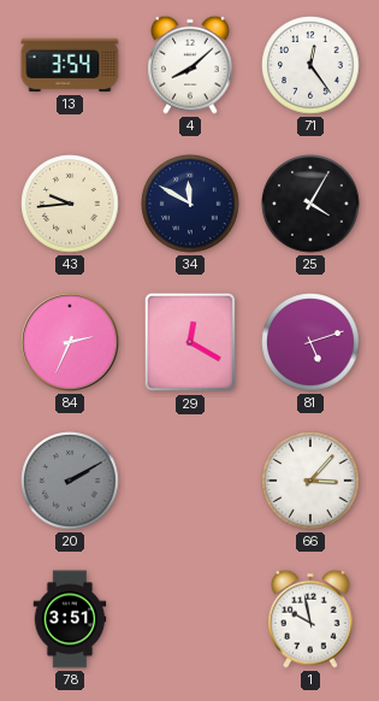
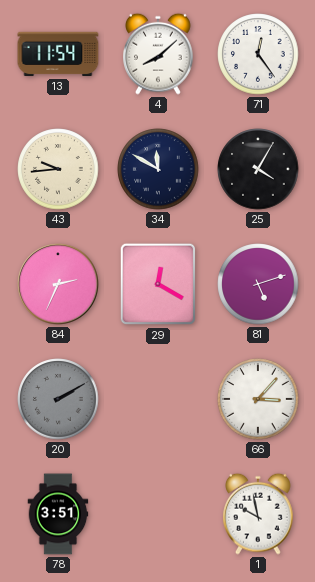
13: 3:54 -> 11:54
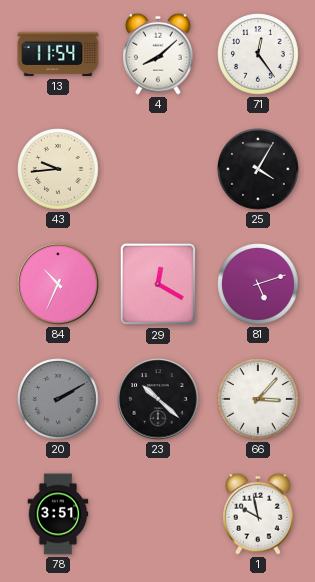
34: 11:50 -> none
84: 2:34 -> 10:34
23: none -> 10:22
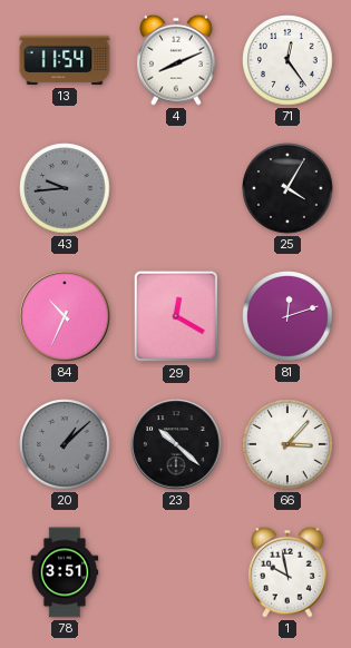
4: 8:08 -> 8:11
43 dial: cream -> grey
81: 5:12 -> 12:12
20: 2:10 -> 1:08
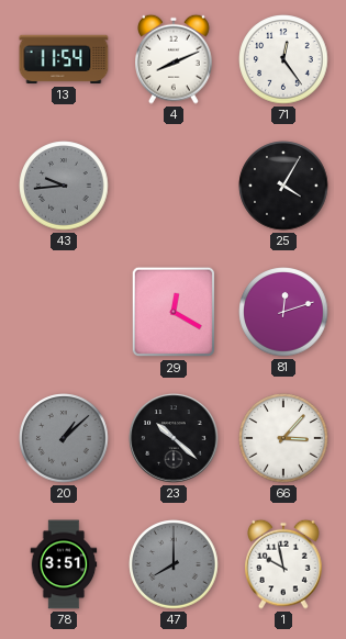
84: 10:34 -> none
47: none -> 8:00
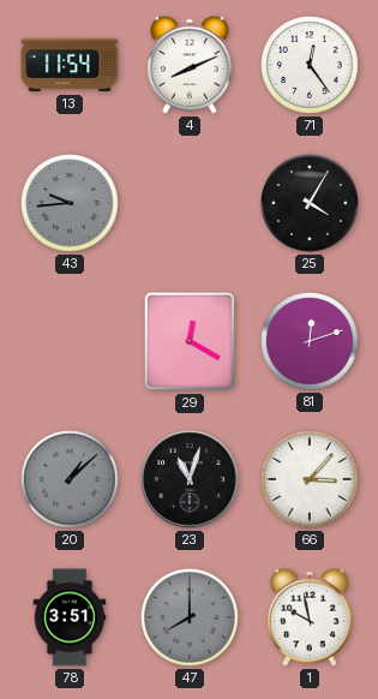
23: 10:22 -> 11:03
